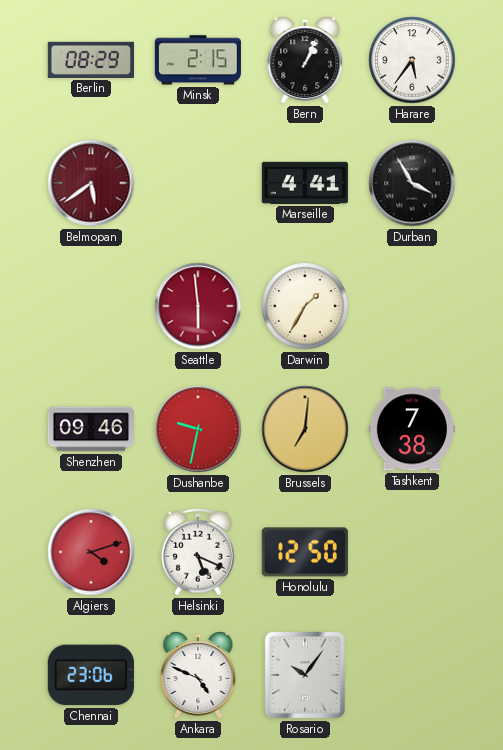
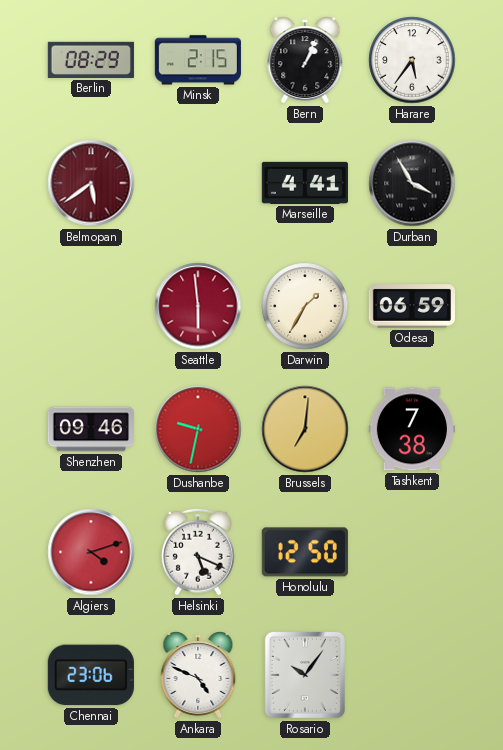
Odesa: none -> 06:59
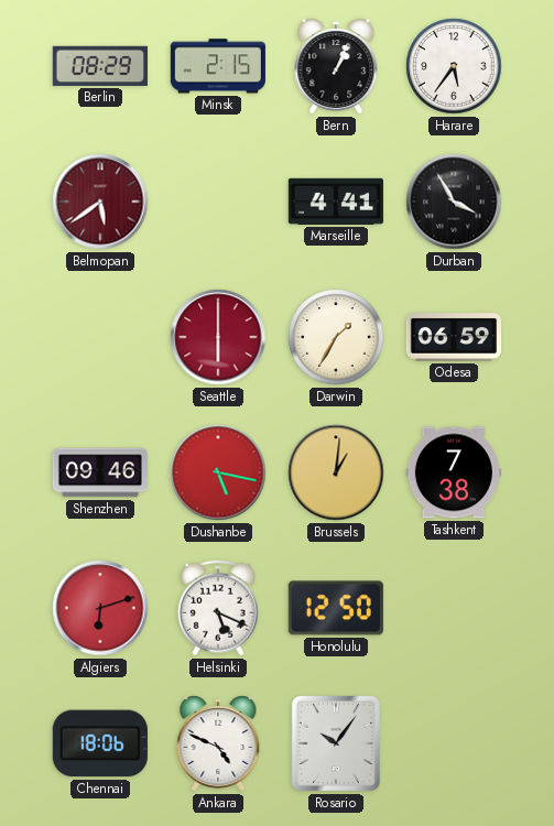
Seattle: 5:59 -> 6:00
Dushanbe: 9:32 -> 5:17
Brussels: 7:01 -> 1:01
Algiers: 4:12 -> 6:12
Chennai: 23:06 -> 18:06
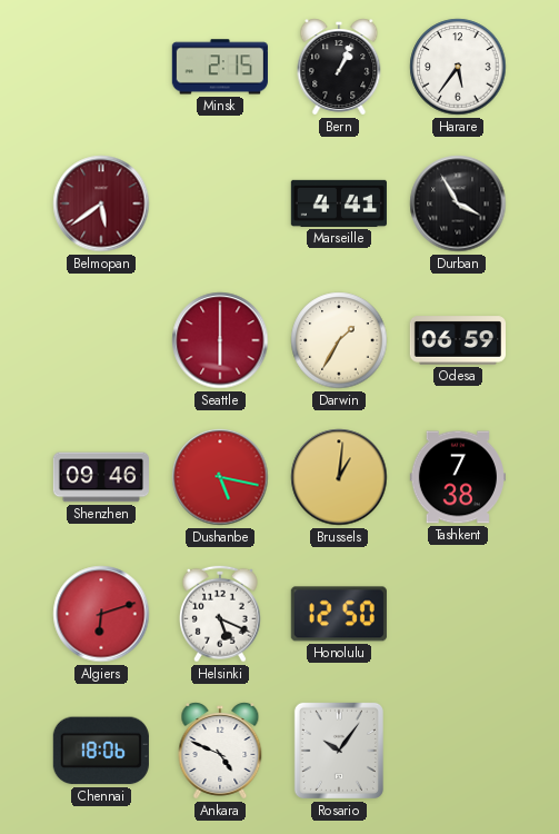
Berlin: 08:29 -> none
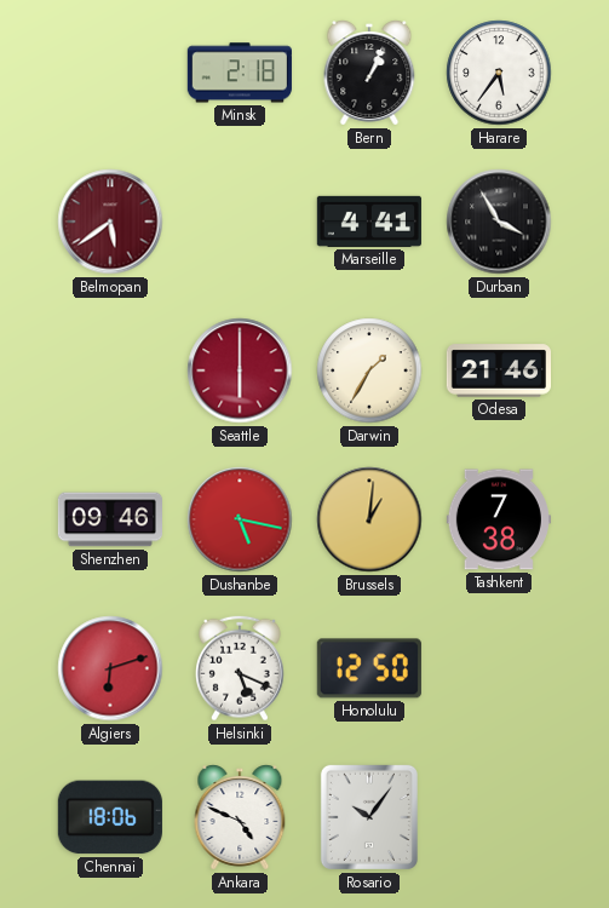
Minsk: 2:15 -> 2:18
Odesa: 06:59 -> 21:46
